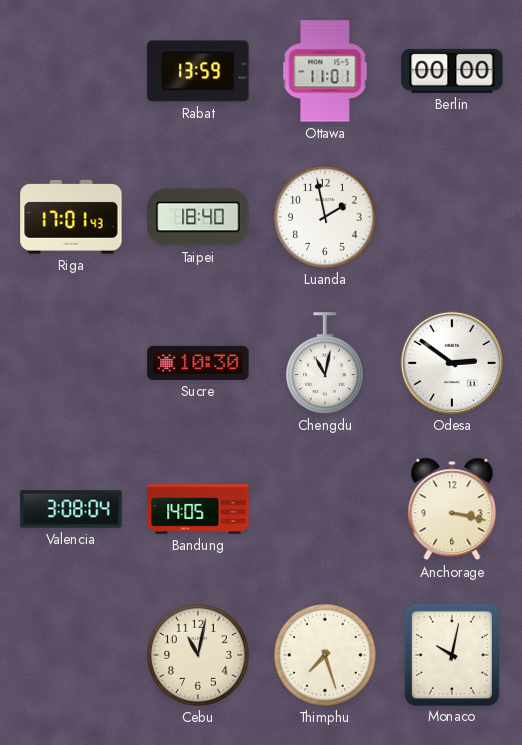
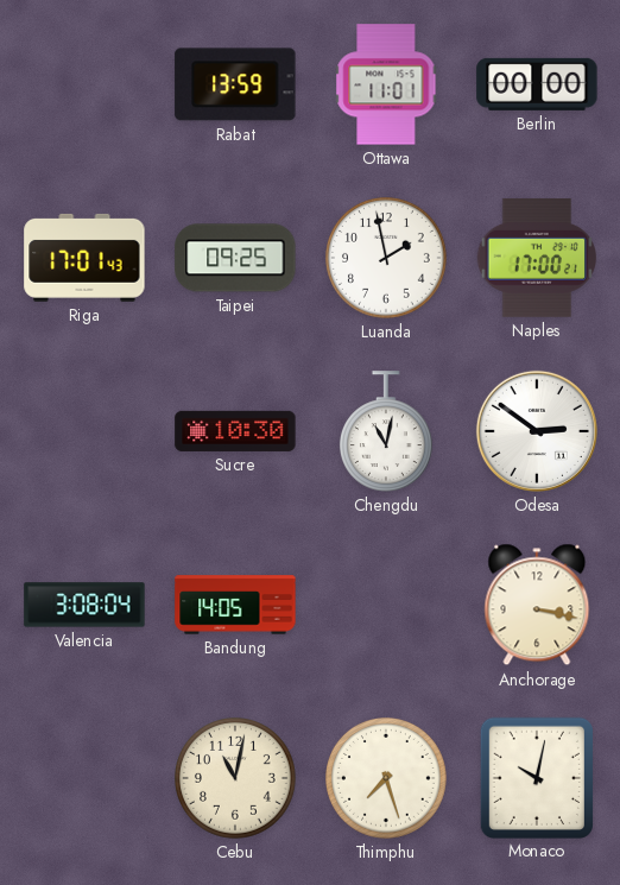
Taipei: 18:40 -> 09:25
Naples: none -> 17:00
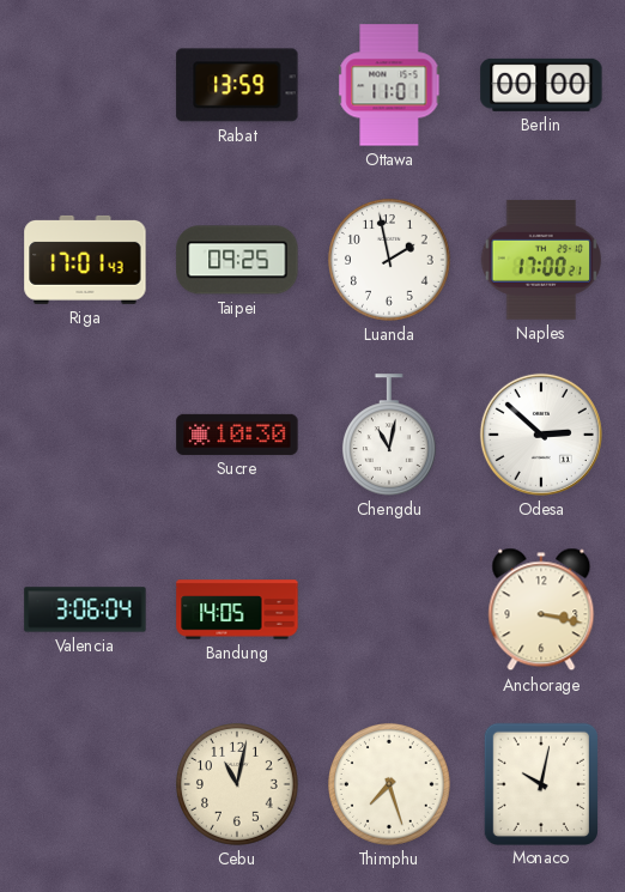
Odesa: 2:51 -> 2:52
Valencia: 3:08 -> 3:06
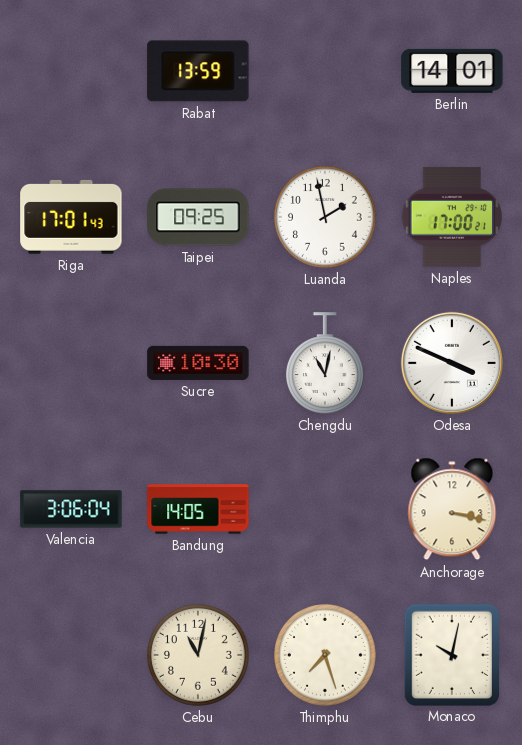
Ottawa: 11:01 -> none
Berlin: 00:00 -> 14:01
Odesa: 2:52 -> 3:49
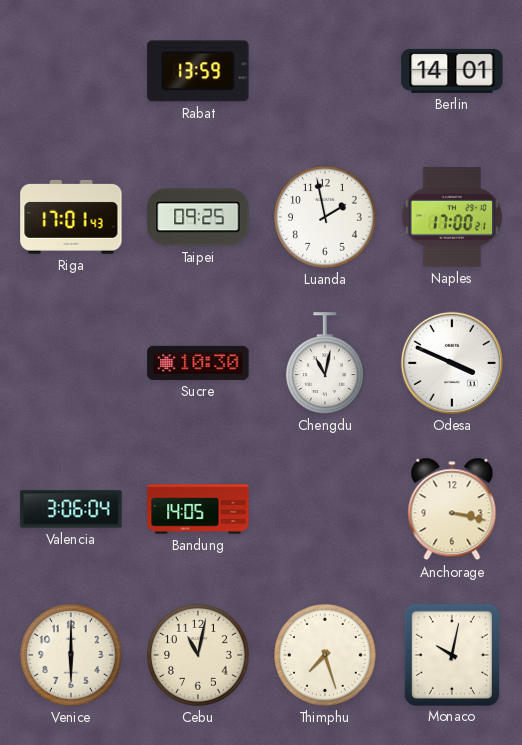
Venice: none -> 6:00
